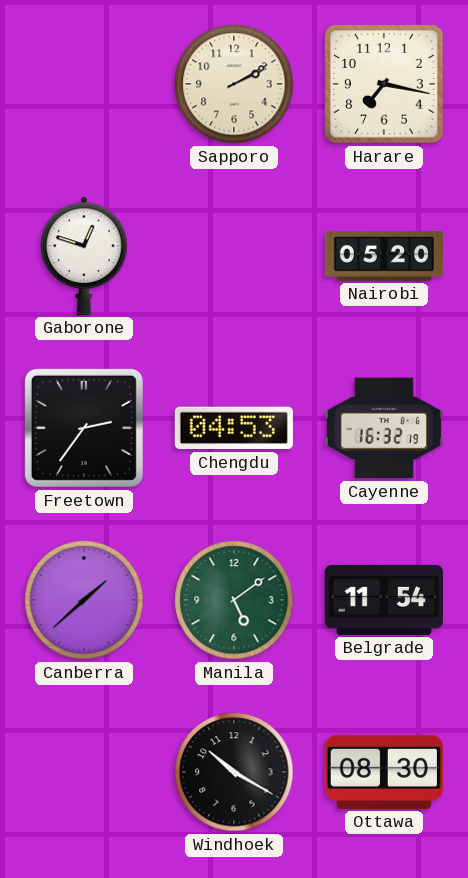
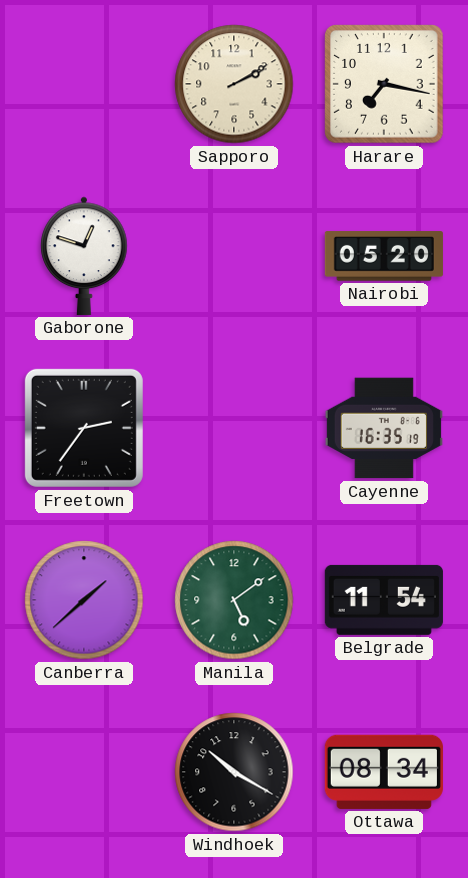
Chengdu: 04:53 -> none
Cayenne: 16:32 -> 16:35
Ottawa: 08:30 -> 08:34
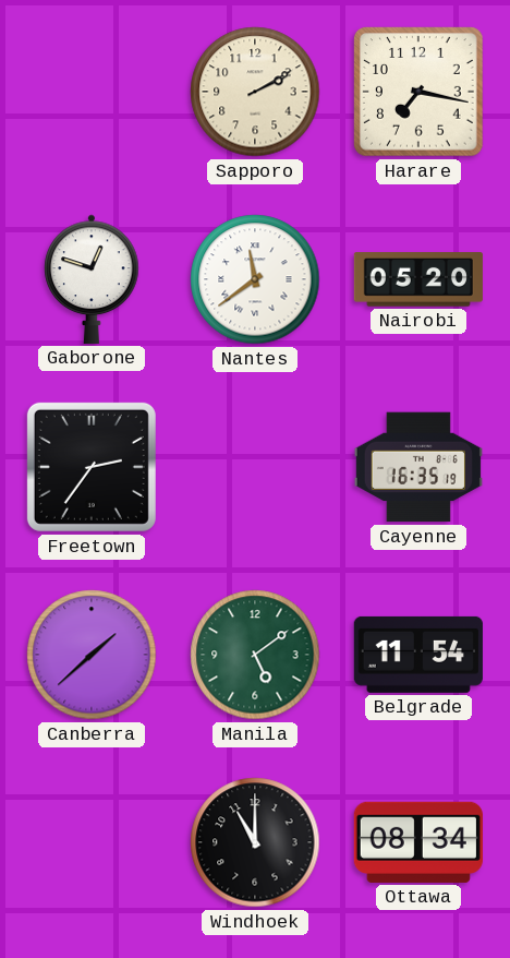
Nantes: none -> 11:39
Windhoek: 10:20 -> 11:00
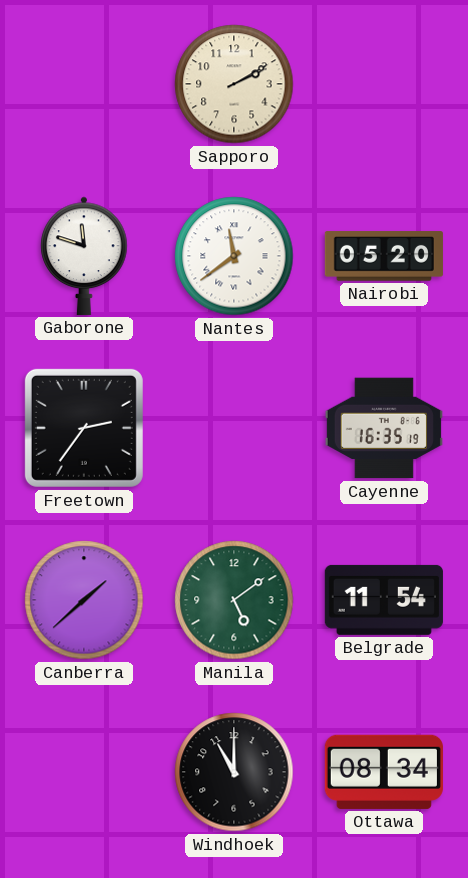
Harare: 7:17 -> none
Gaborone: 12:48 -> 11:48
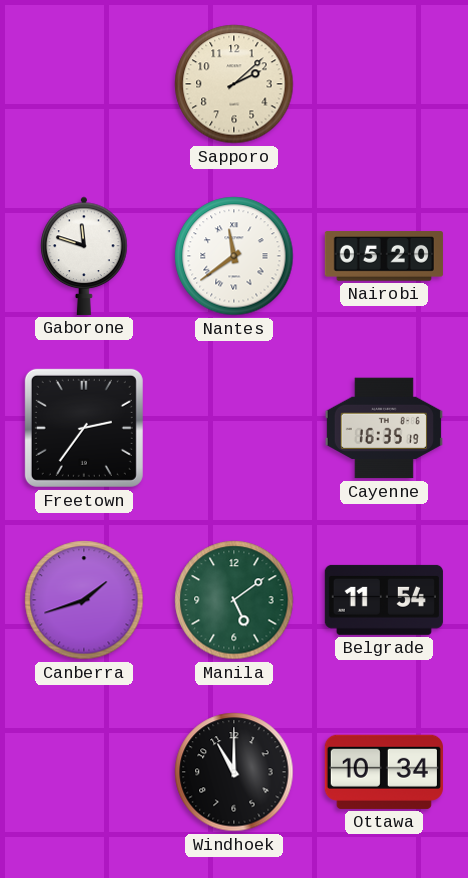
Sapporo: 2:10 -> 2:08
Canberra: 1:38 -> 1:42
Ottawa: 08:34 -> 10:34
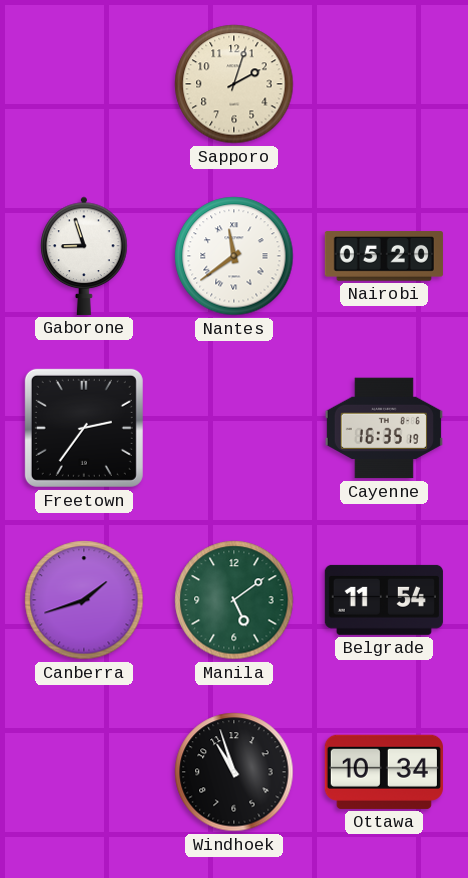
Sapporo: 2:08 -> 2:03
Gaborone: 11:48 -> 8:57
Windhoek: 11:00 -> 10:57
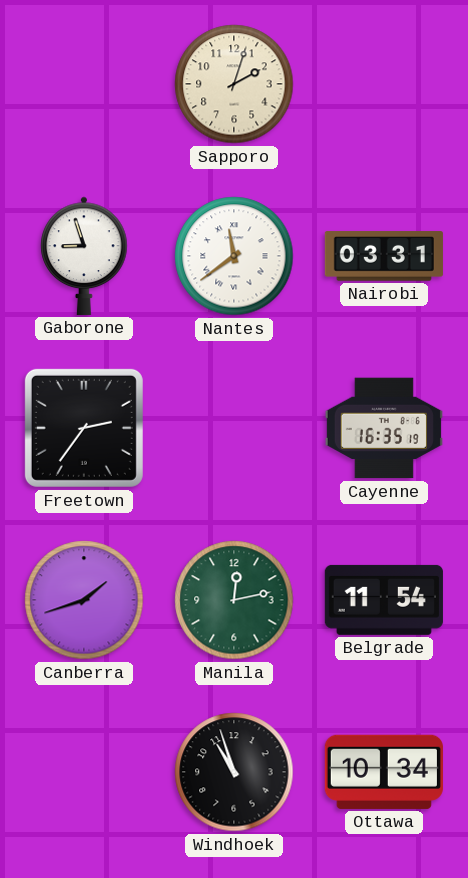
Nairobi: 05:20 -> 03:31
Manila: 5:09 -> 12:13
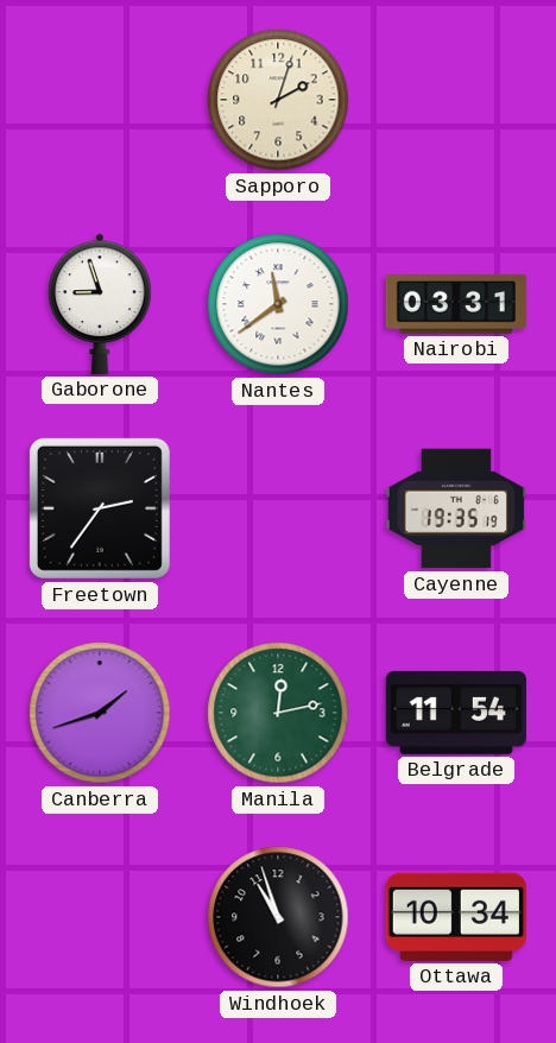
Cayenne: 16:35 -> 19:35
